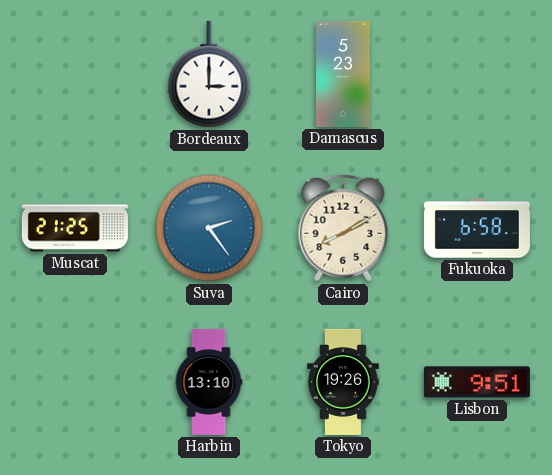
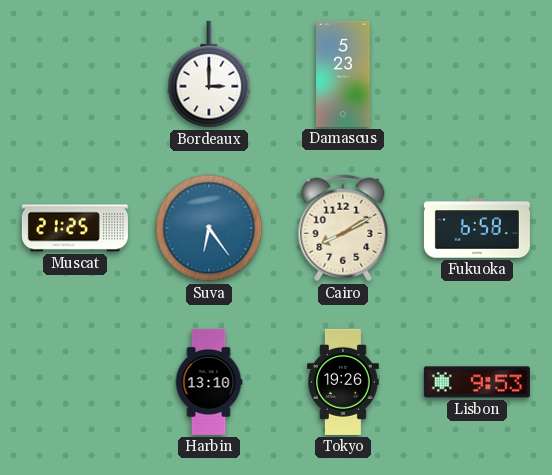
Suva: 2:24 -> 6:24
Lisbon: 9:51 -> 9:53
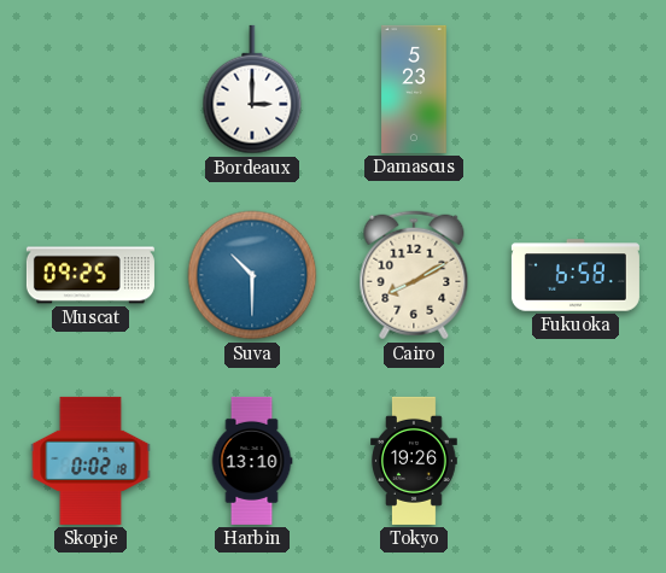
Muscat: 21:25 -> 09:25
Suva: 6:24 -> 10:30
Skopje: none -> 0:02
Lisbon: 9:53 -> none
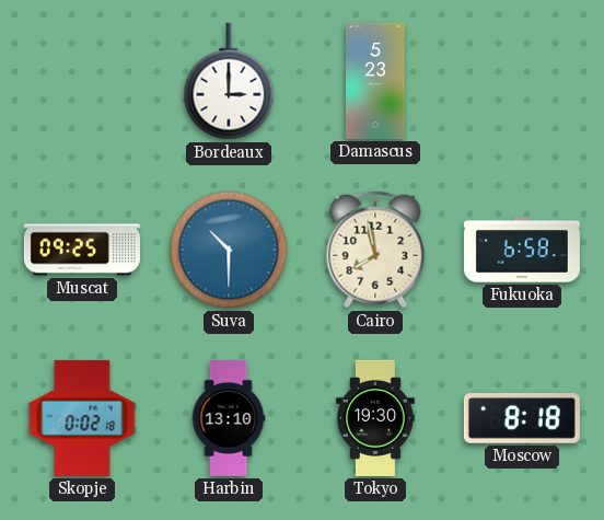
Cairo: 8:10 -> 7:58
Tokyo: 19:26 -> 19:30
Moscow: none -> 8:18
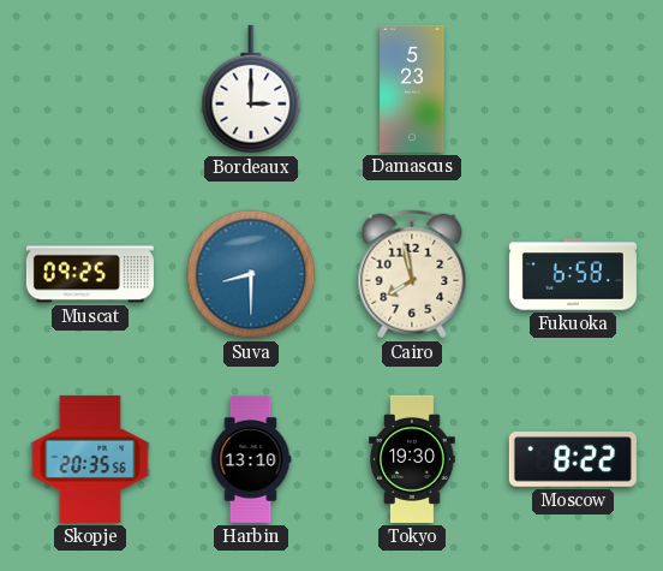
Suva: 10:30 -> 8:30
Skopje: 0:02 -> 20:35
Moscow: 8:18 -> 8:22
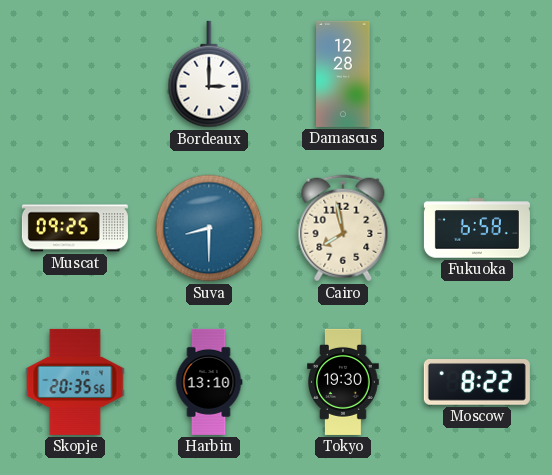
Damascus: 5:23 -> 12:28
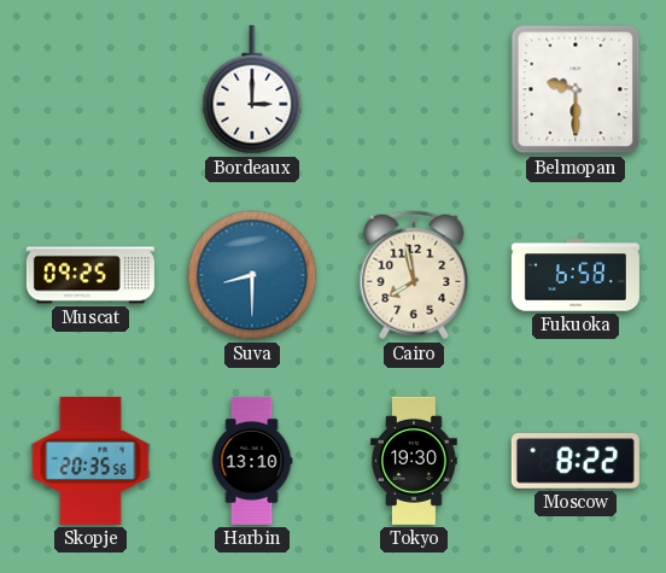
Damascus: 12:28 -> none
Belmopan: none -> 9:30
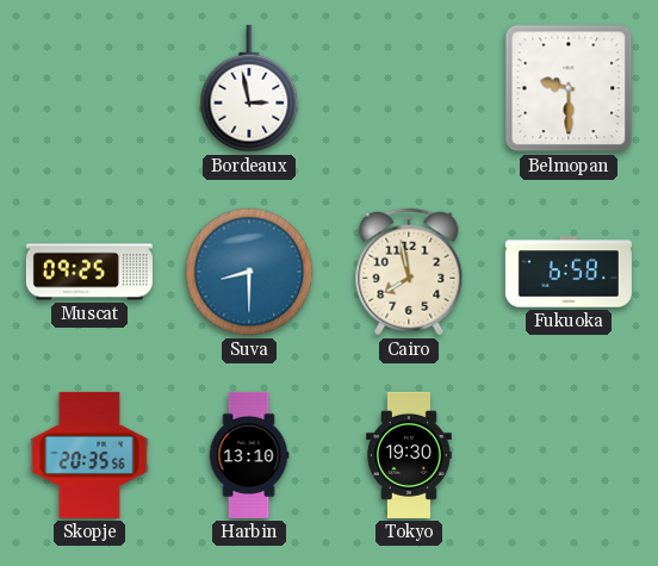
Bordeaux: 3:00 -> 2:58
Moscow: 8:22 -> none
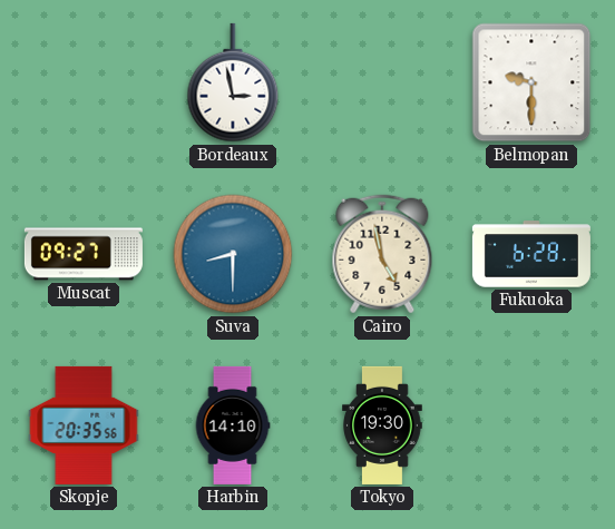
Muscat: 09:25 -> 09:27
Cairo: 7:58 -> 4:58
Fukuoka: 6:58 -> 6:28
Harbin: 13:10 -> 14:10
